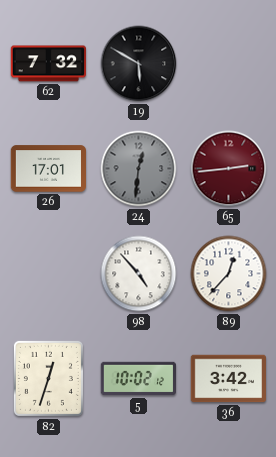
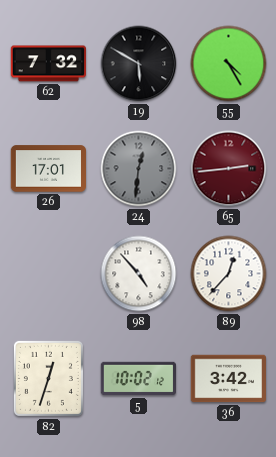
55: none -> 4:25
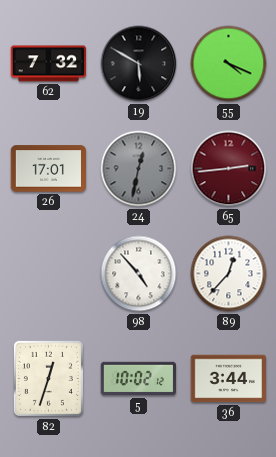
55: 4:25 -> 4:19
24: 12:31 -> 12:32
36: 3:42 -> 3:44
